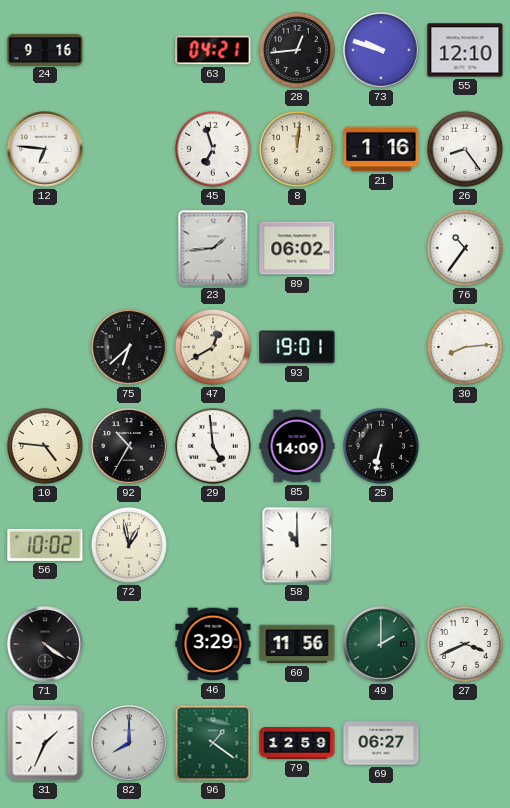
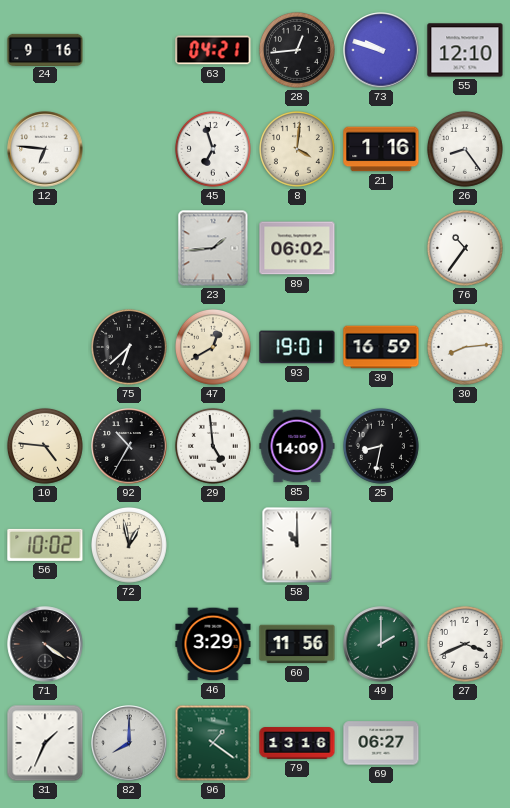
8: 12:01 -> 4:01
39: none -> 16:59
25: 6:32 -> 8:32
79: 12:59 -> 13:16
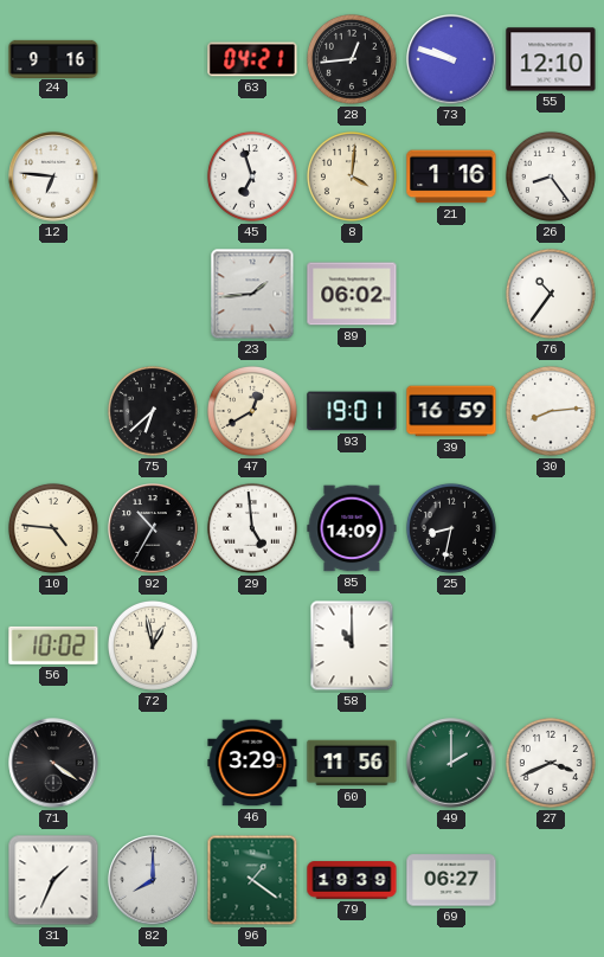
79: 13:16 -> 19:39
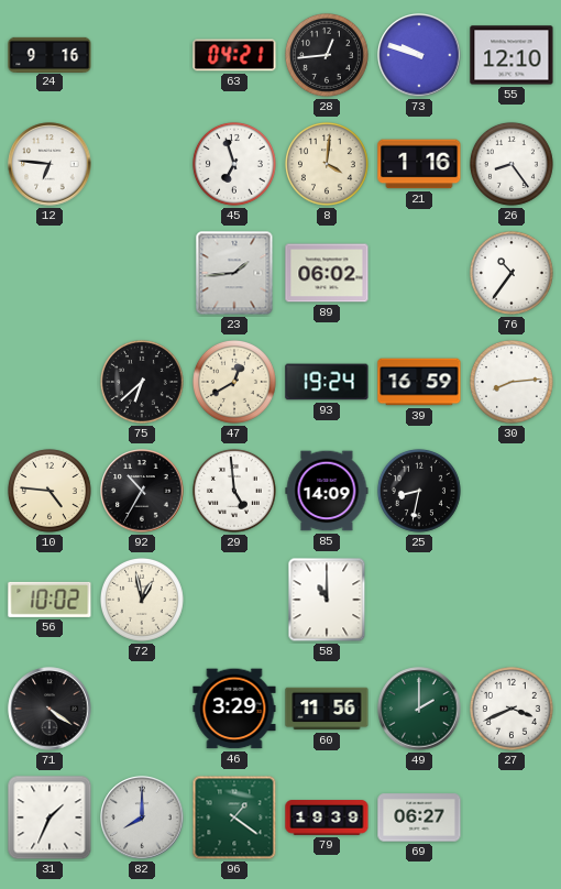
93: 19:01 -> 19:24
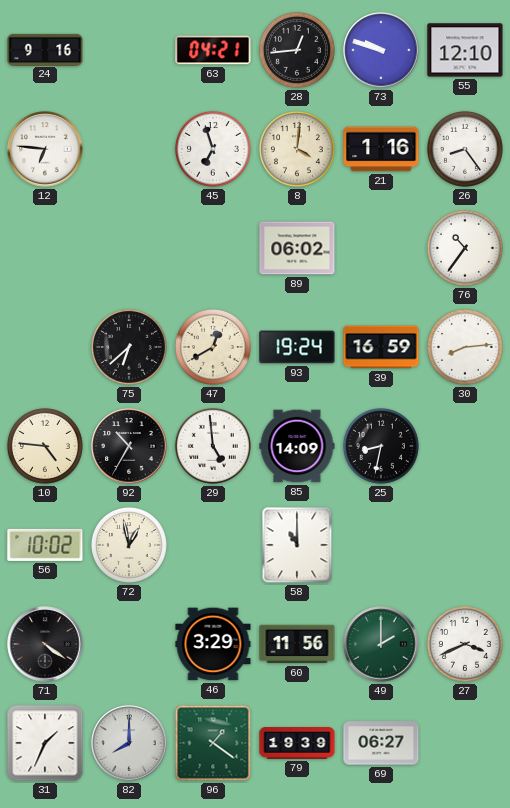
23: 1:44 -> none
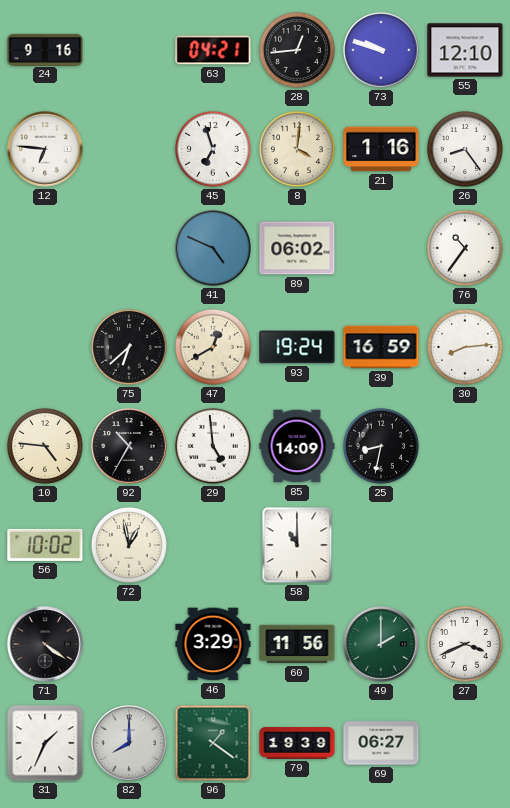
41: none -> 4:49
